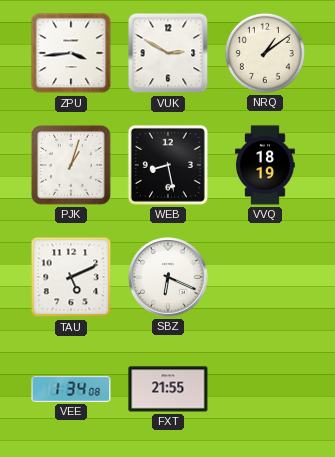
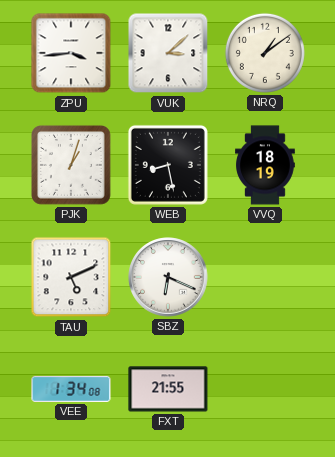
VUK: 2:50 -> 3:08
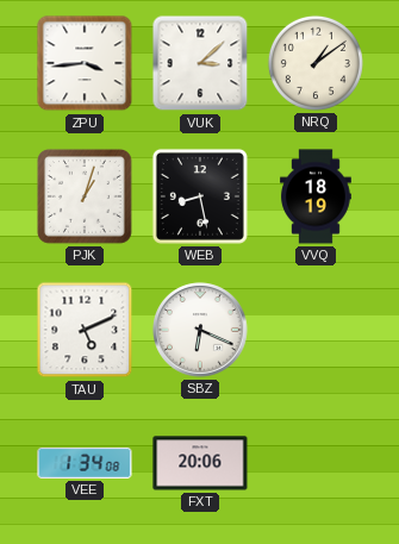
FXT: 21:55 -> 20:06
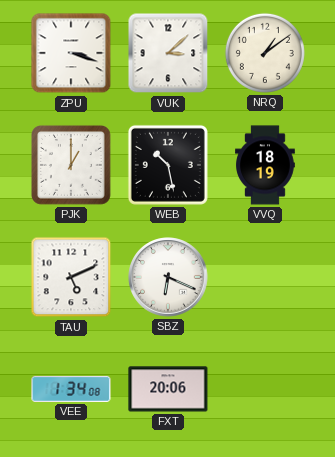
ZPU: 3:44 -> 3:18
PJK: 1:03 -> 1:00
WEB: 8:28 -> 10:28
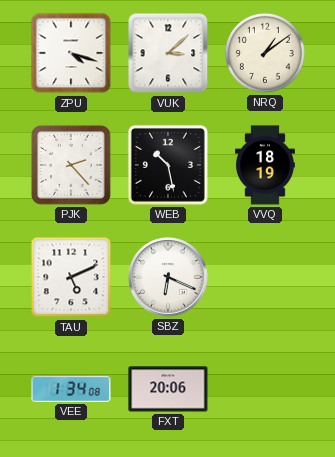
ZPU: 3:18 -> 4:18
PJK: 1:00 -> 2:23
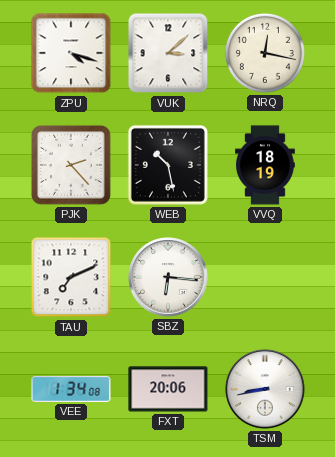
NRQ: 1:09 -> 12:17
TAU: 5:11 -> 7:11
SBZ: 6:19 -> 6:16
TSM: none -> 8:43
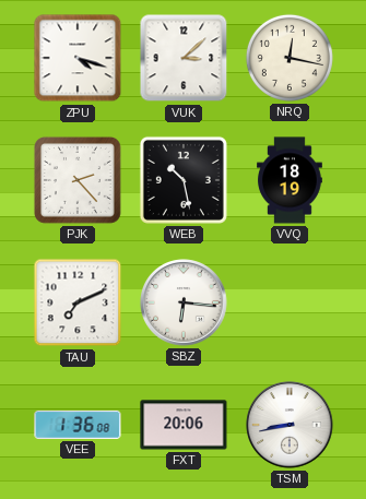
VEE: 1:34 -> 1:36
